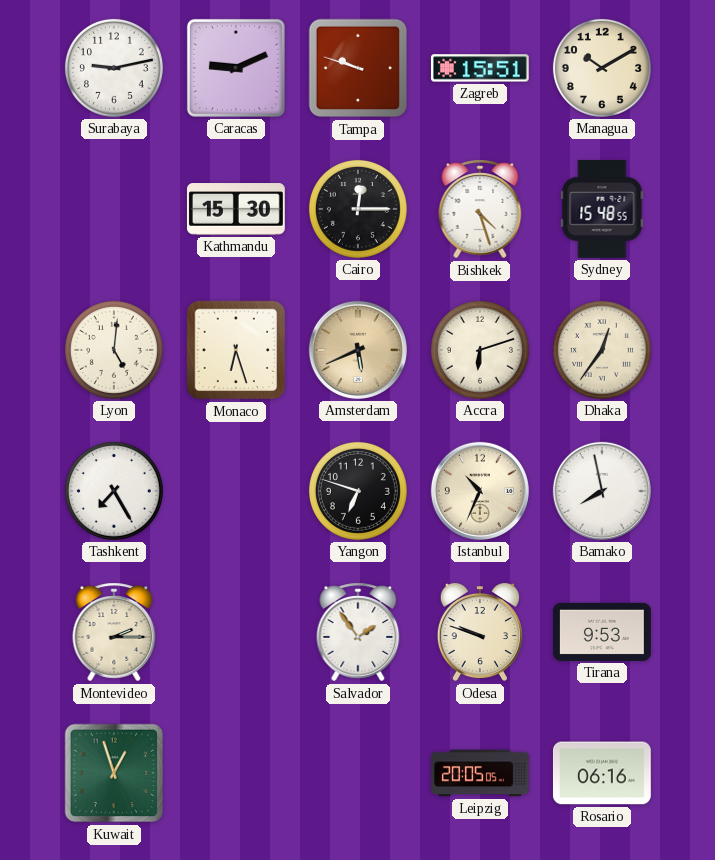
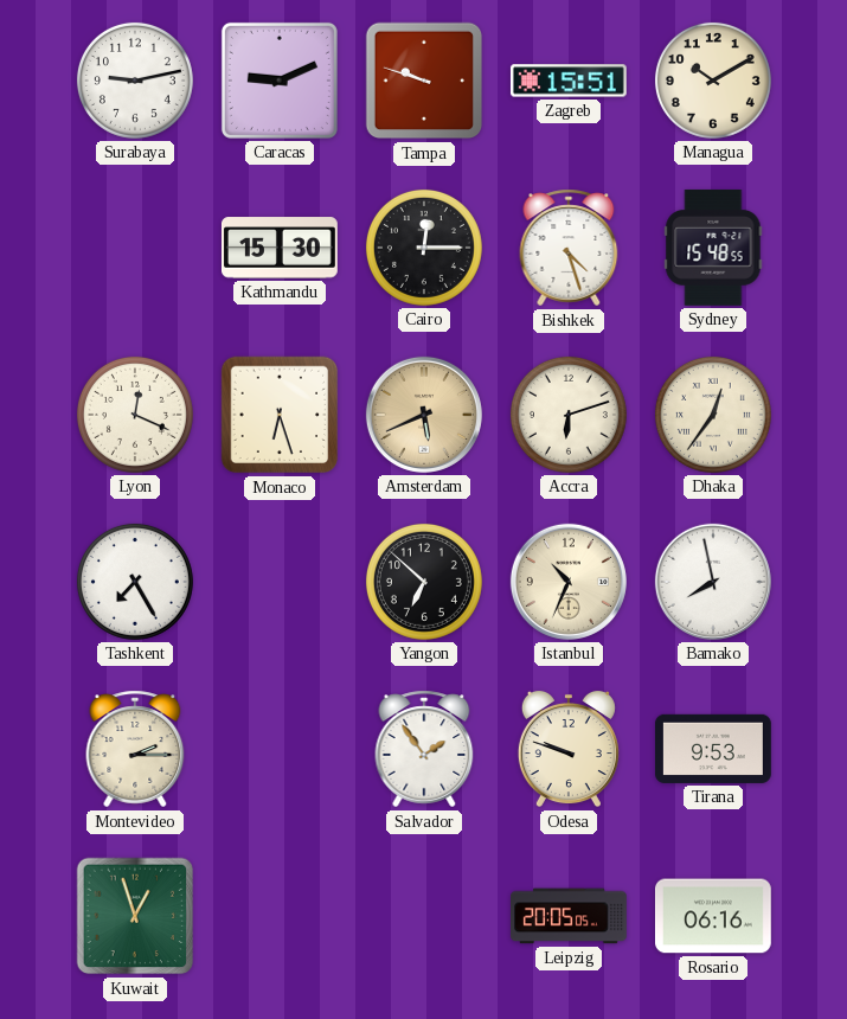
Lyon: 5:01 -> 12:19
Yangon: 6:48 -> 6:52
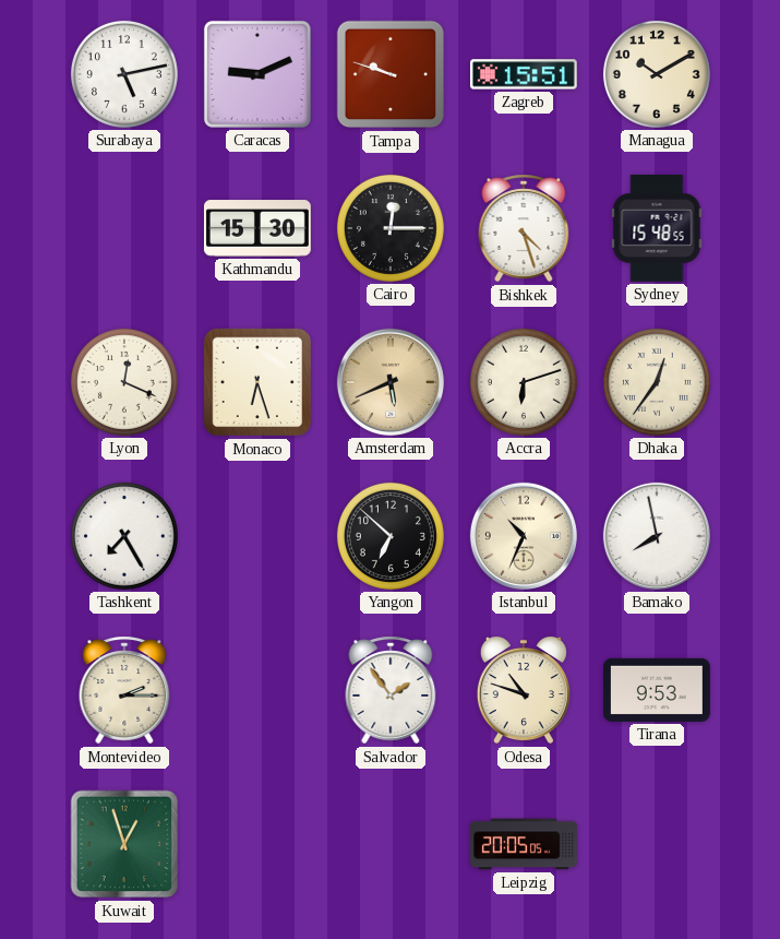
Surabaya: 9:13 -> 5:13
Odesa: 9:48 -> 10:48
Rosario: 06:16 -> none
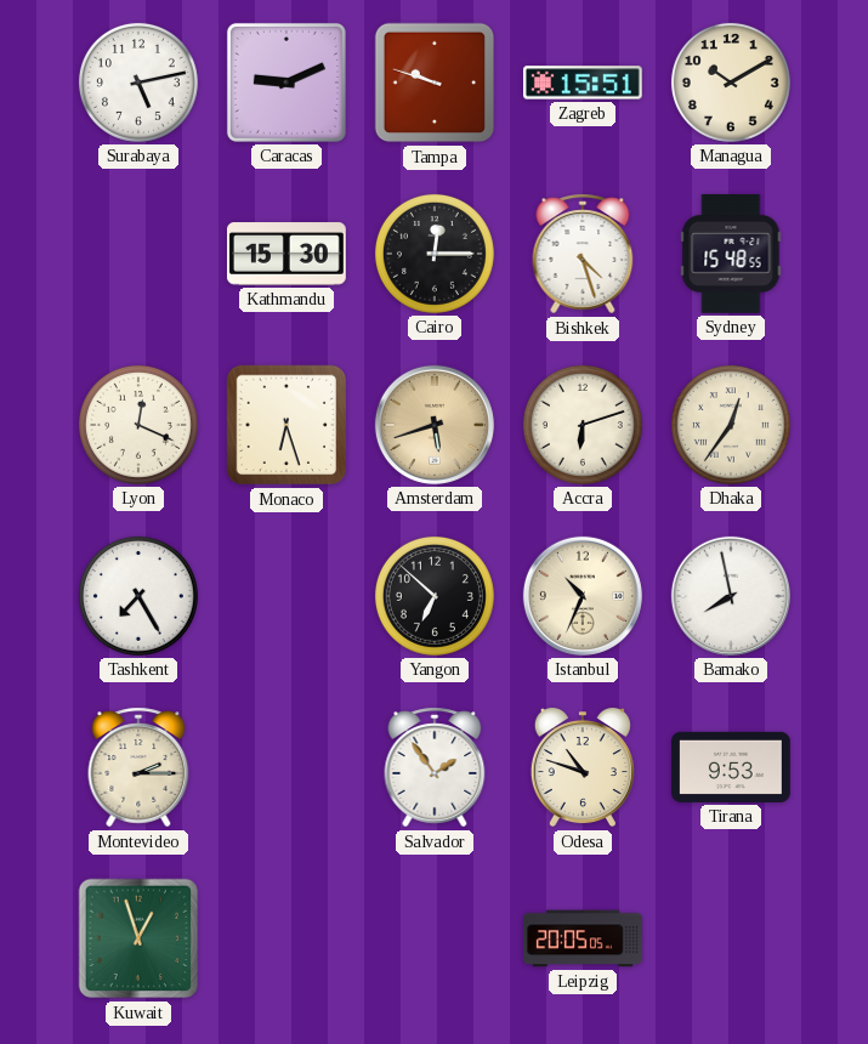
Amsterdam: 5:41 -> 5:42
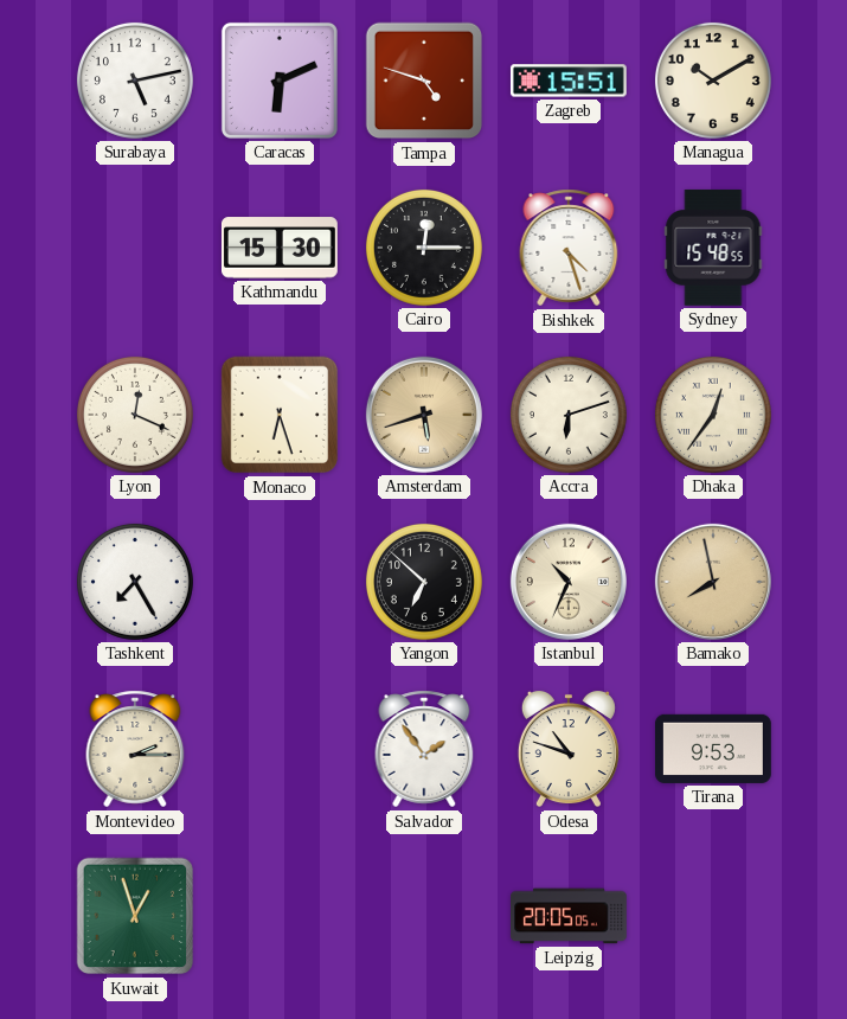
Caracas: 9:11 -> 6:11
Tampa: 9:48 -> 4:48
Bamako dial: white -> champagne
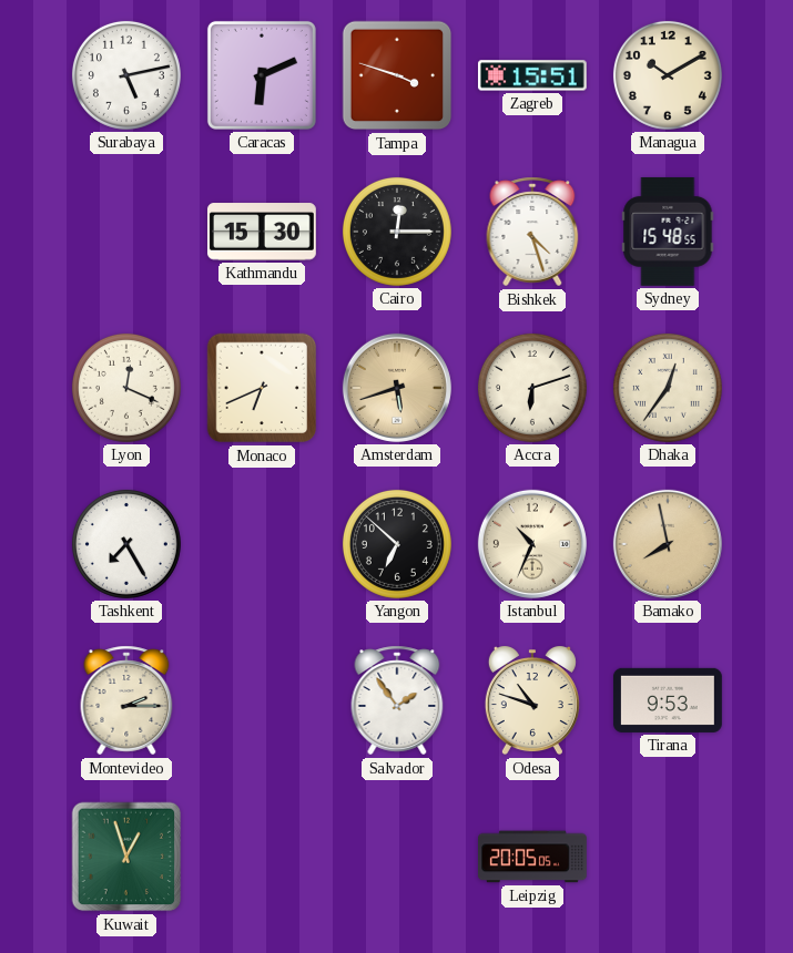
Tampa: 4:48 -> 3:48
Monaco: 6:27 -> 6:41
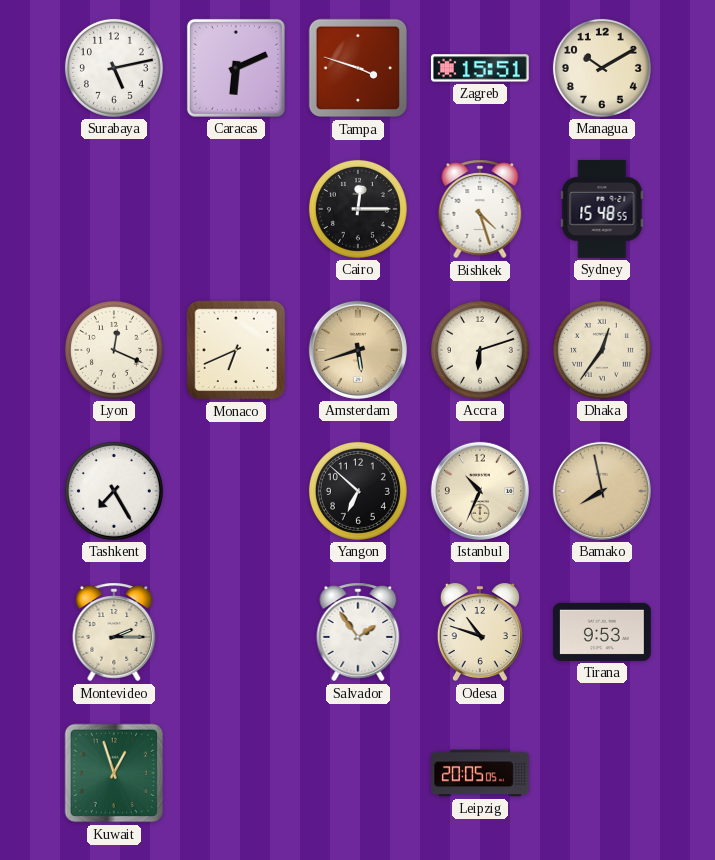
Kathmandu: 15:30 -> none
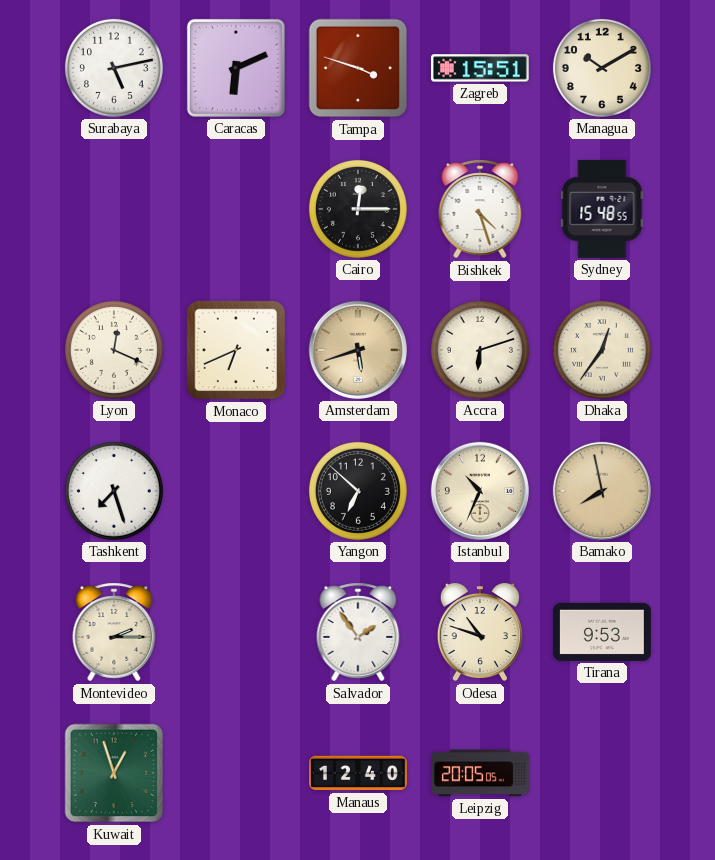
Tashkent: 7:25 -> 7:27
Manaus: none -> 12:40
